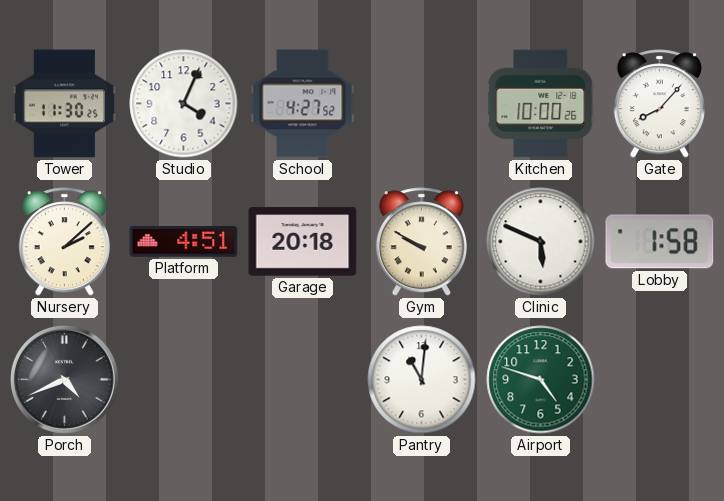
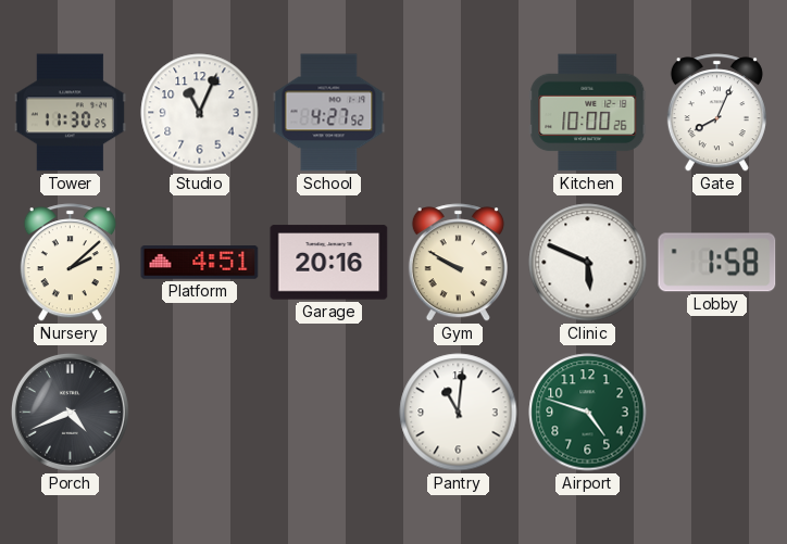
Studio: 4:04 -> 11:04
Gate: 8:07 -> 8:04
Garage: 20:18 -> 20:16
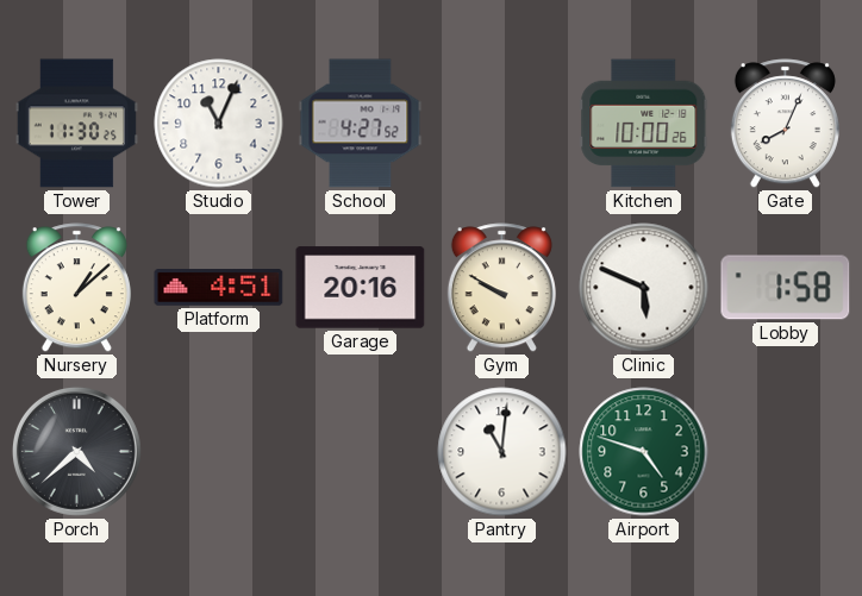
Nursery: 2:08 -> 1:08
Porch: 4:41 -> 4:38
